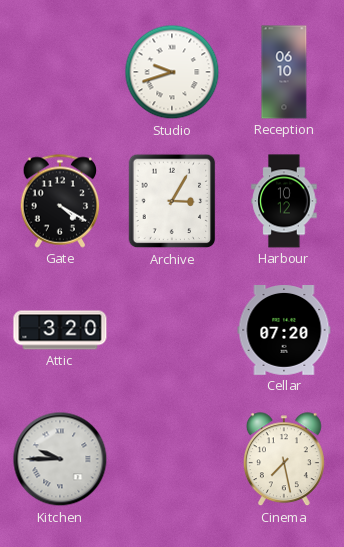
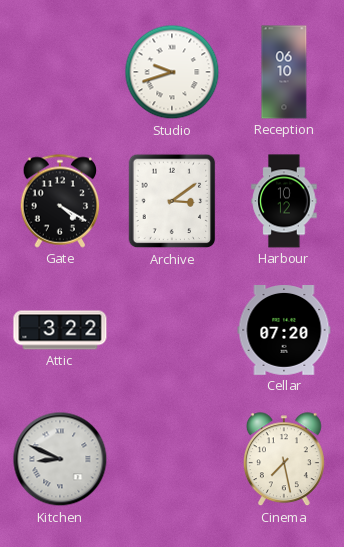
Archive: 3:05 -> 3:09
Attic: 3:20 -> 3:22
Kitchen: 9:45 -> 8:49
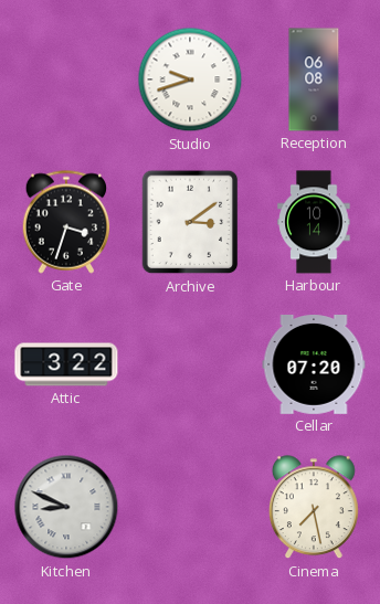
Reception: 06:10 -> 06:08
Gate: 4:20 -> 3:33
Harbour: 10:12 -> 10:14
